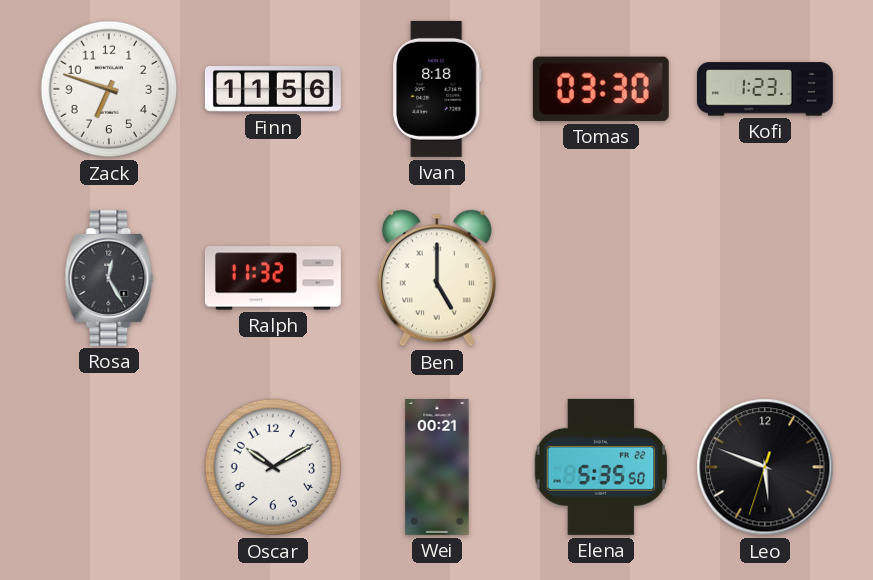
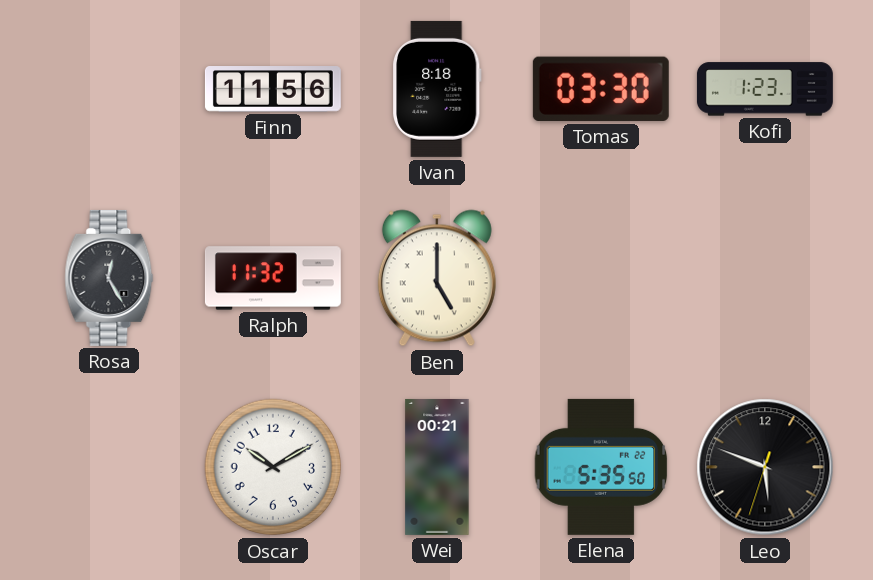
Zack: 6:48 -> none
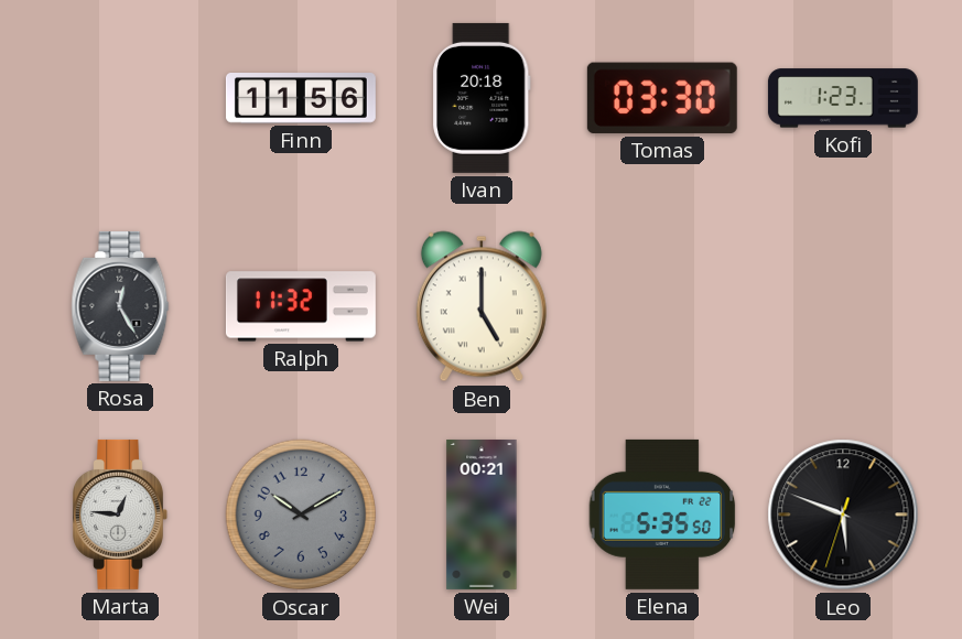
Ivan: 8:18 -> 20:18
Marta: none -> 12:46
Oscar dial: white -> grey
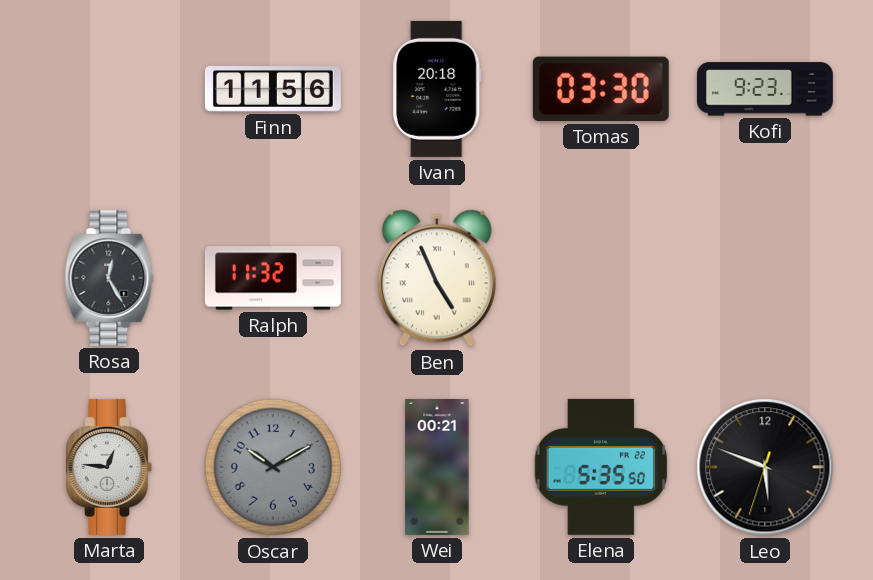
Kofi: 1:23 -> 9:23
Ben: 5:00 -> 4:56
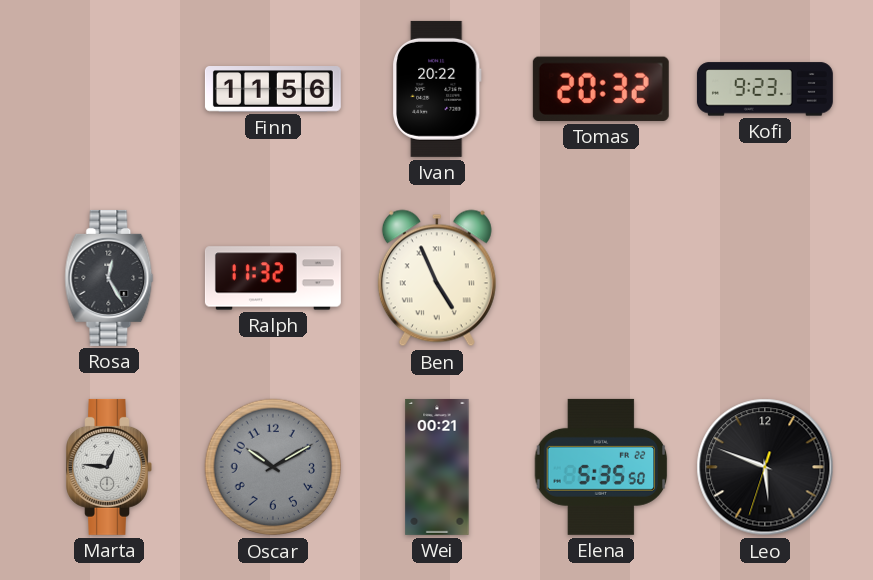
Ivan: 20:18 -> 20:22
Tomas: 03:30 -> 20:32
